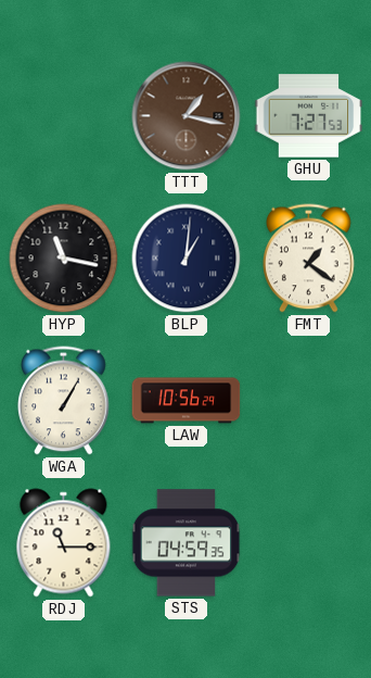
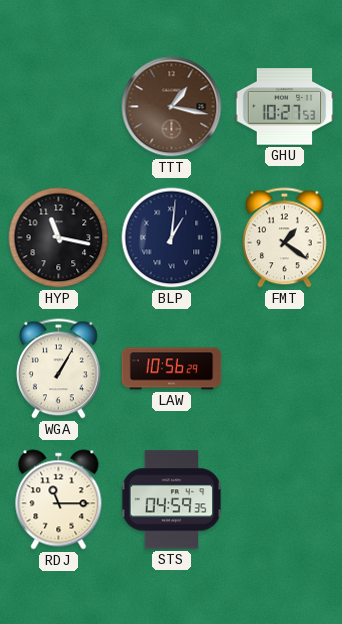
GHU: 7:27 -> 10:27
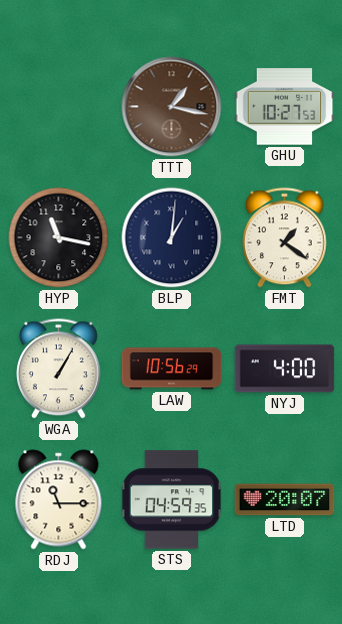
NYJ: none -> 4:00
LTD: none -> 20:07
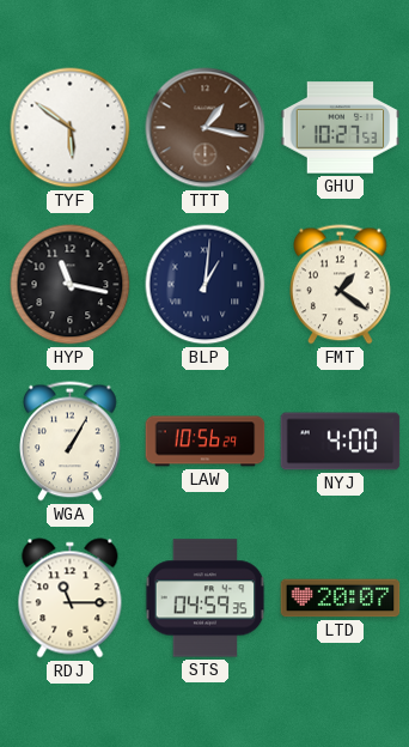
TYF: none -> 5:51
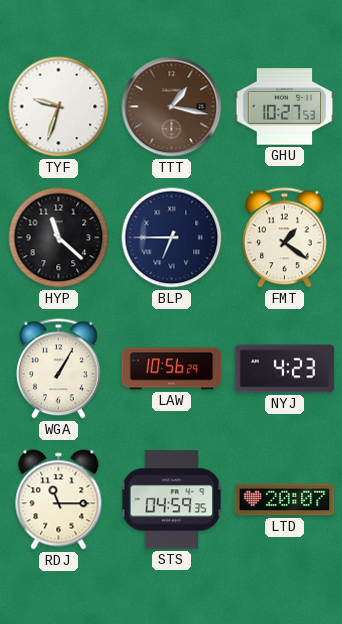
TYF: 5:51 -> 9:33
HYP: 11:17 -> 11:22
BLP: 1:01 -> 6:45
NYJ: 4:00 -> 4:23
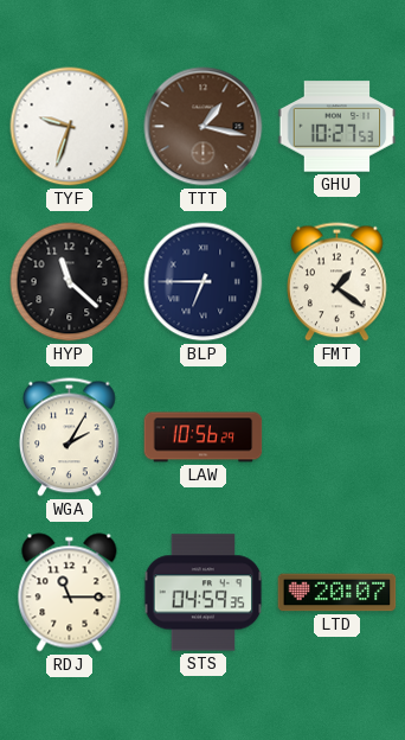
WGA: 1:05 -> 2:05
NYJ: 4:23 -> none
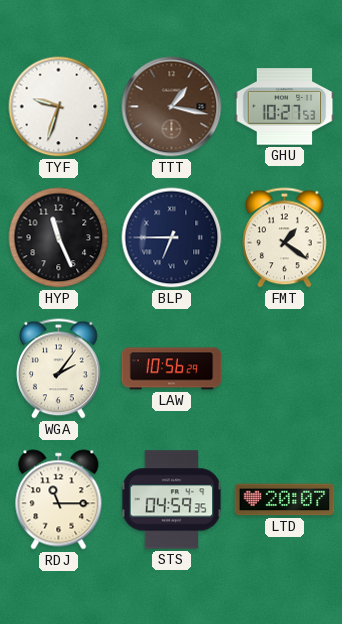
HYP: 11:22 -> 11:26
WGA: 2:05 -> 2:06
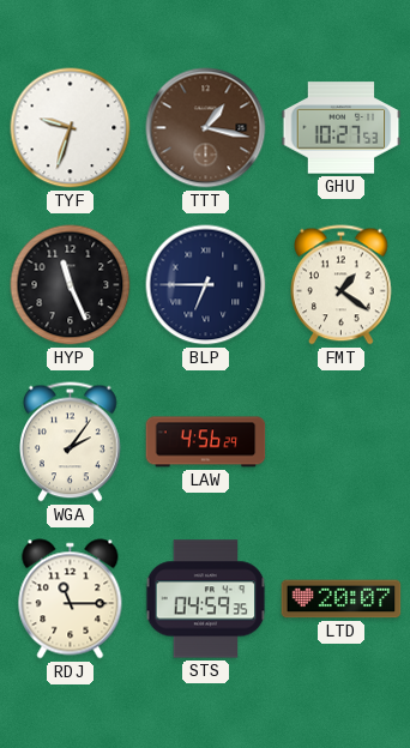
LAW: 10:56 -> 4:56
